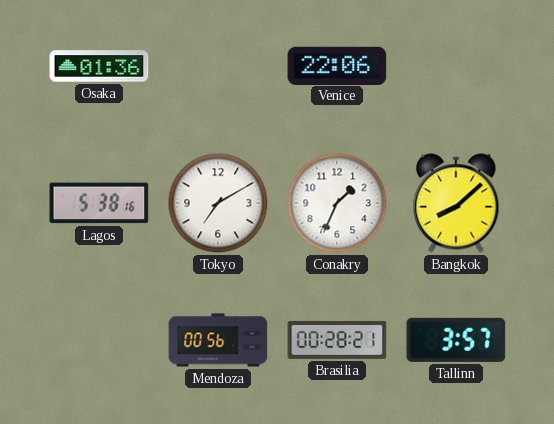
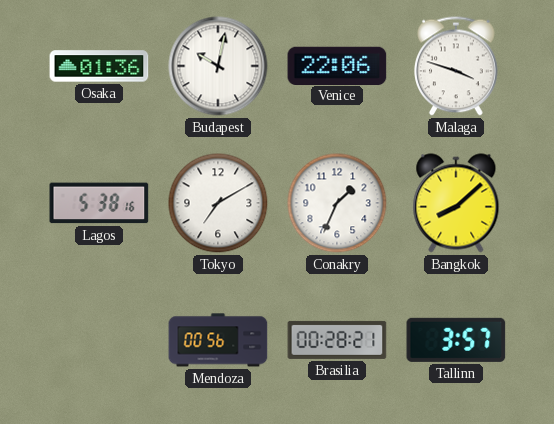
Budapest: none -> 10:02
Malaga: none -> 3:48
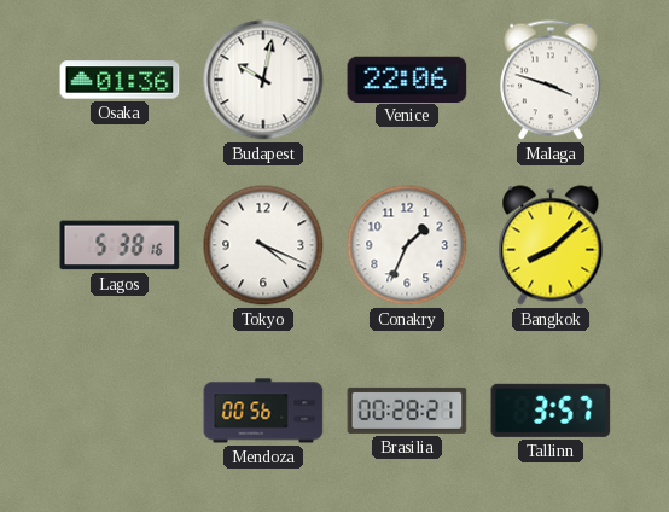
Tokyo: 7:10 -> 4:19
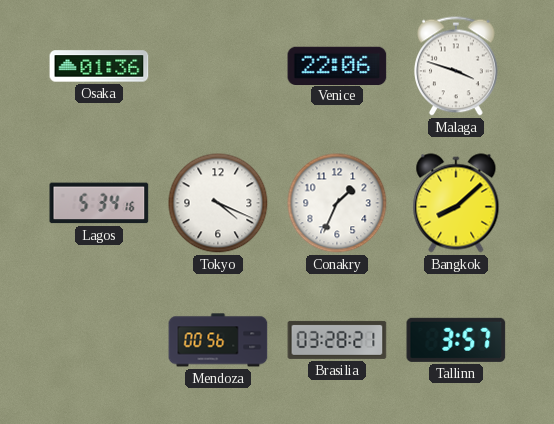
Budapest: 10:02 -> none
Lagos: 5:38 -> 5:34
Brasilia: 00:28 -> 03:28
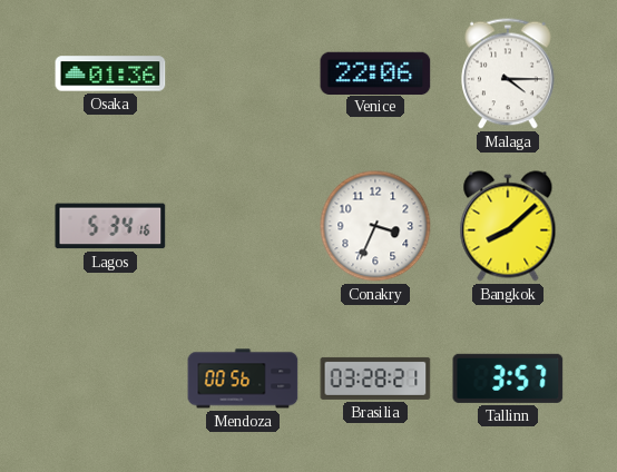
Malaga: 3:48 -> 4:15
Tokyo: 4:19 -> none
Conakry: 1:34 -> 3:34
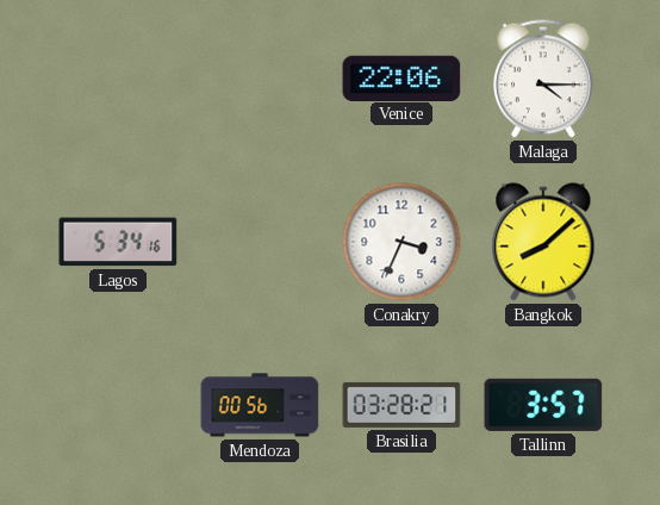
Osaka: 01:36 -> none
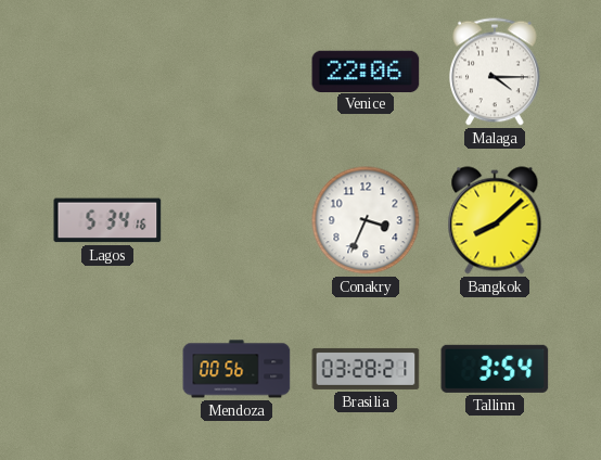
Tallinn: 3:57 -> 3:54
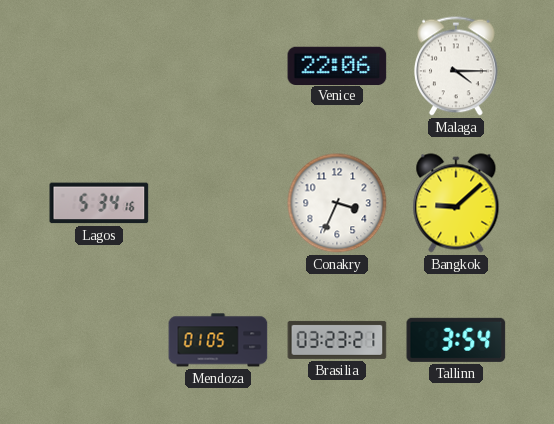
Bangkok: 8:08 -> 9:08
Mendoza: 00:56 -> 01:05
Brasilia: 03:28 -> 03:23
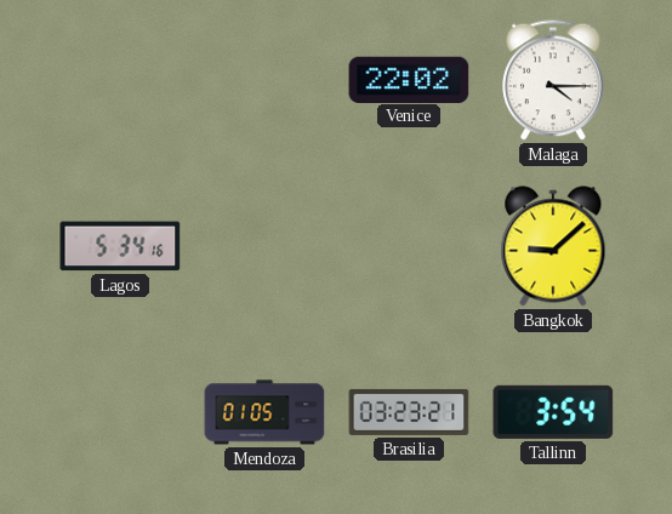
Venice: 22:06 -> 22:02
Conakry: 3:34 -> none
